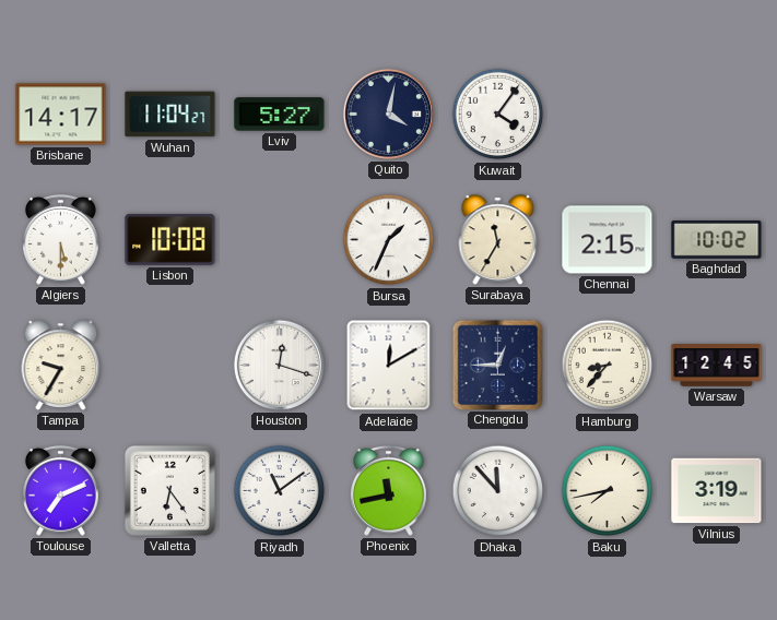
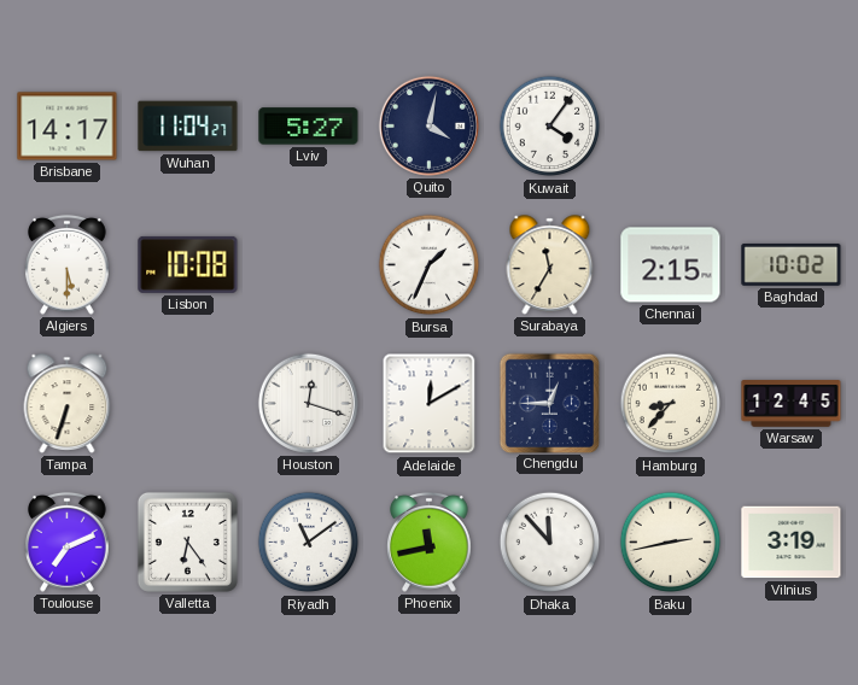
Tampa: 9:35 -> 6:33
Baku: 7:43 -> 2:43
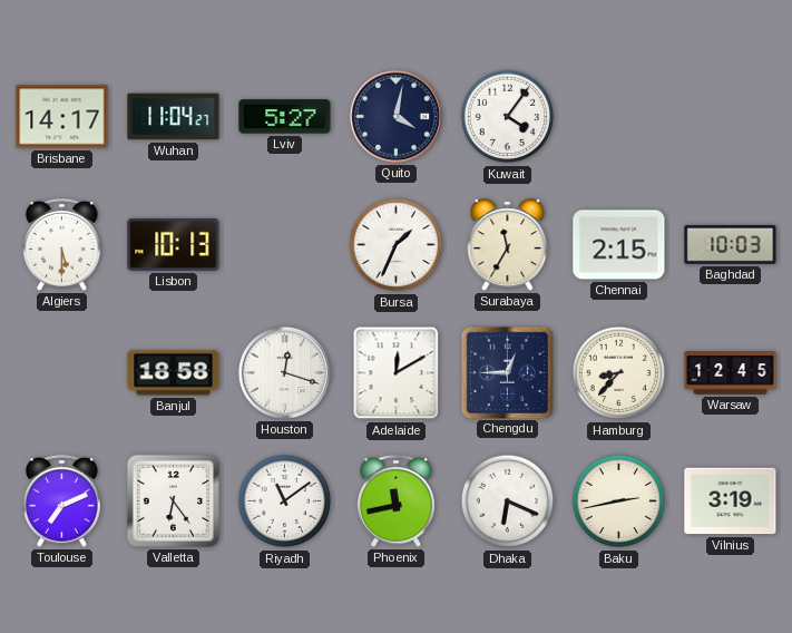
Lisbon: 10:08 -> 10:13
Baghdad: 10:02 -> 10:03
Tampa: 6:33 -> none
Banjul: none -> 18:58
Dhaka: 11:53 -> 6:19
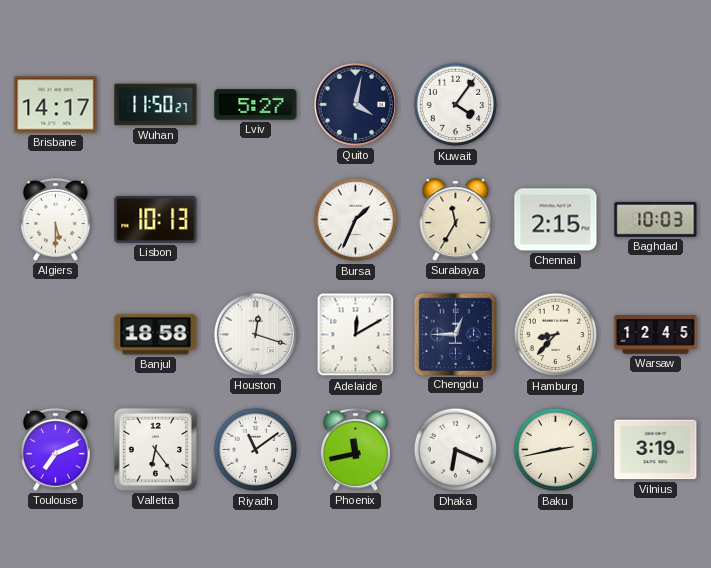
Wuhan: 11:04 -> 11:50
